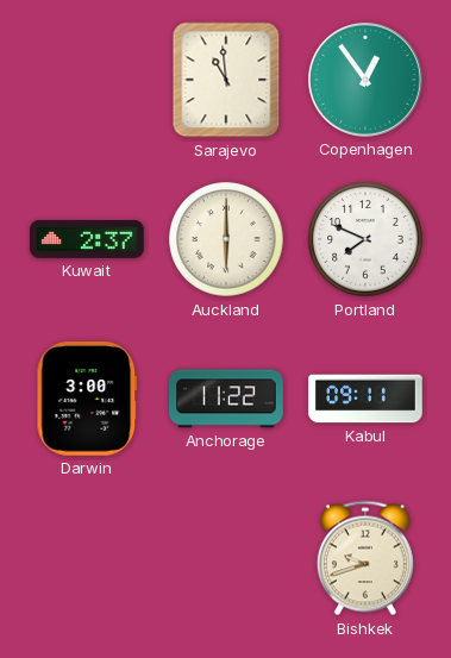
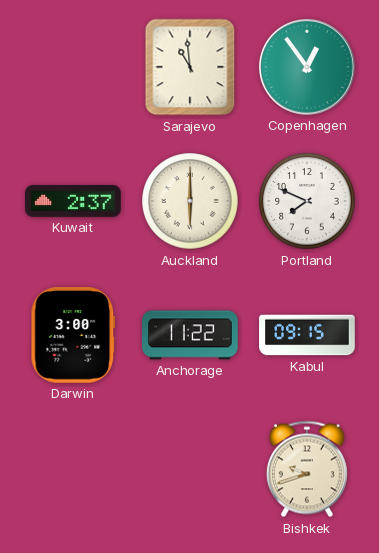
Kabul: 09:11 -> 09:15
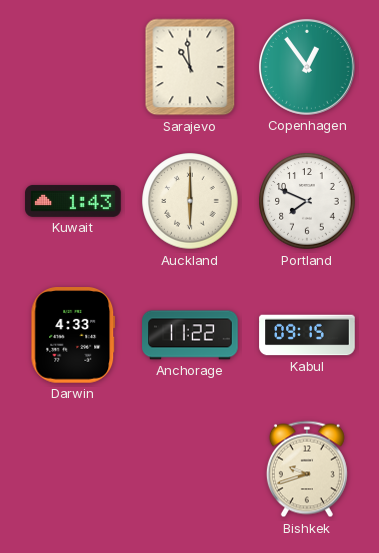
Kuwait: 2:37 -> 1:43
Darwin: 3:00 -> 4:33
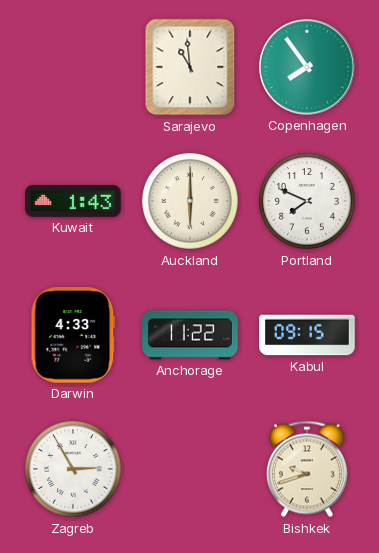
Copenhagen: 12:54 -> 7:54
Zagreb: none -> 2:55
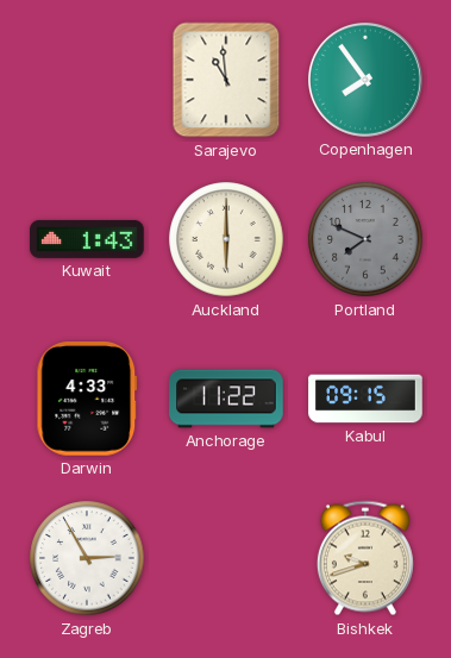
Portland dial: white -> grey
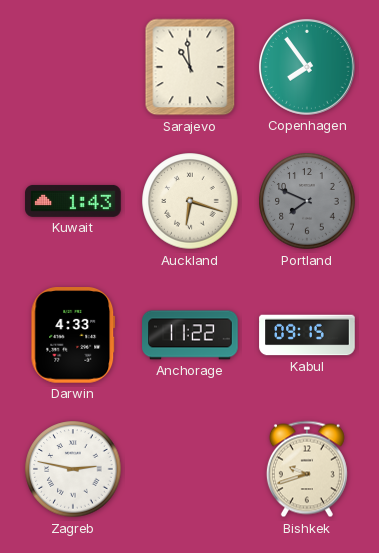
Auckland: 6:00 -> 6:18
Zagreb: 2:55 -> 2:47
